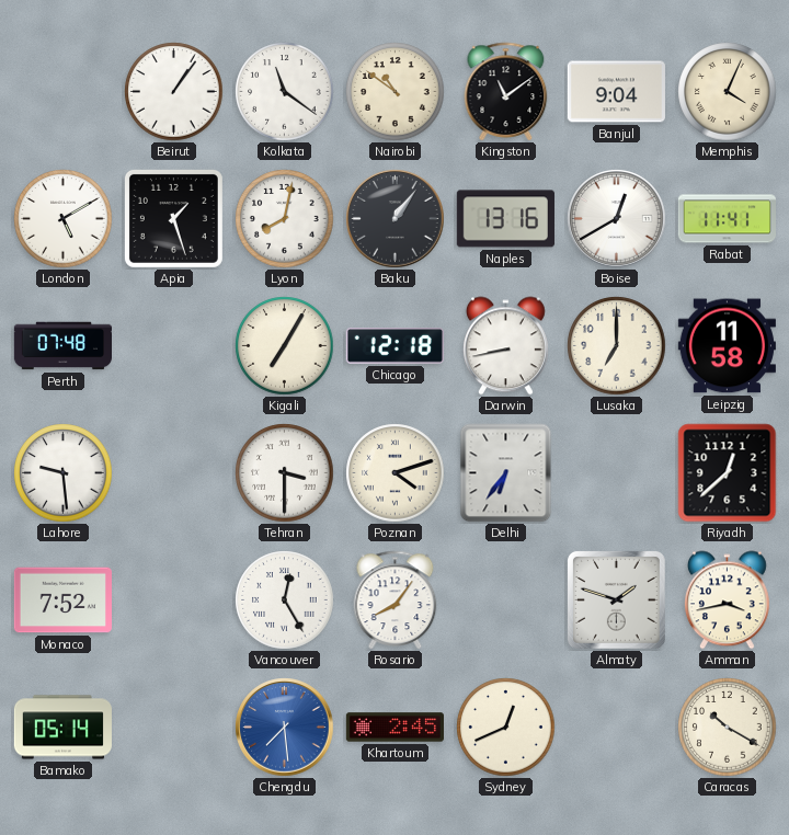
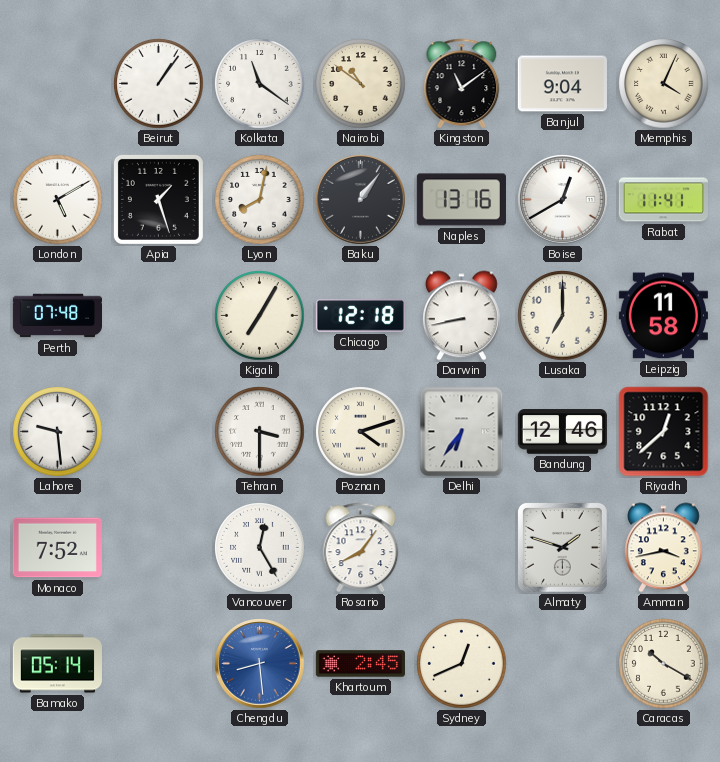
Bandung: none -> 12:46
Chengdu: 7:29 -> 8:29
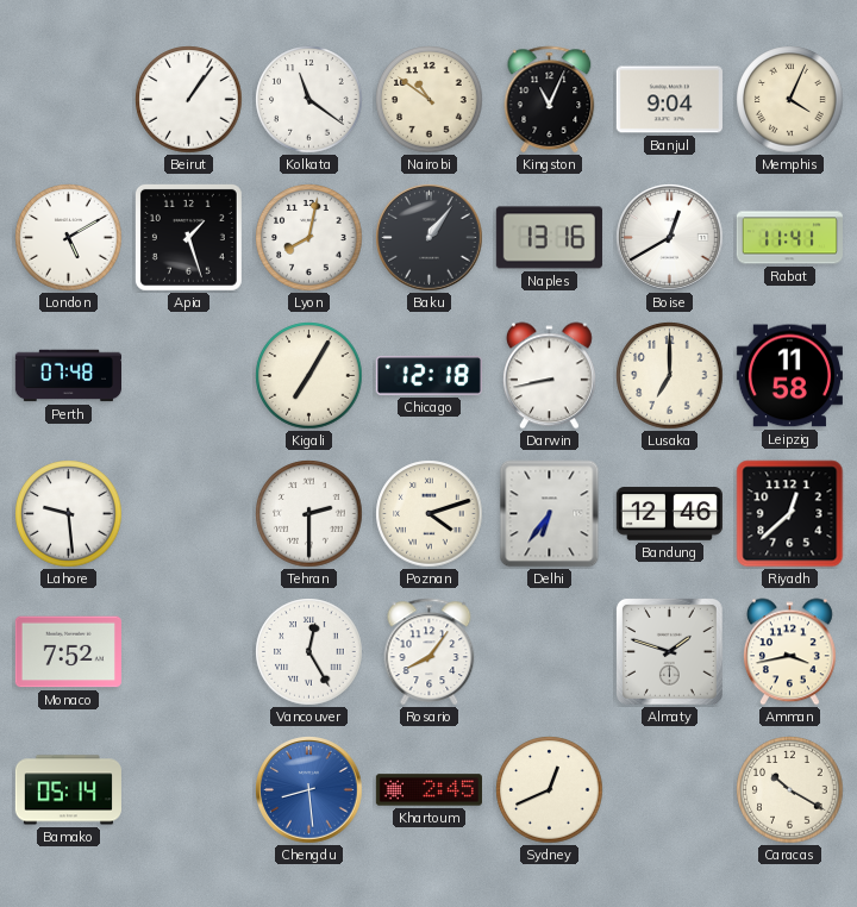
Kingston: 11:09 -> 11:04
Tehran: 3:30 -> 2:30
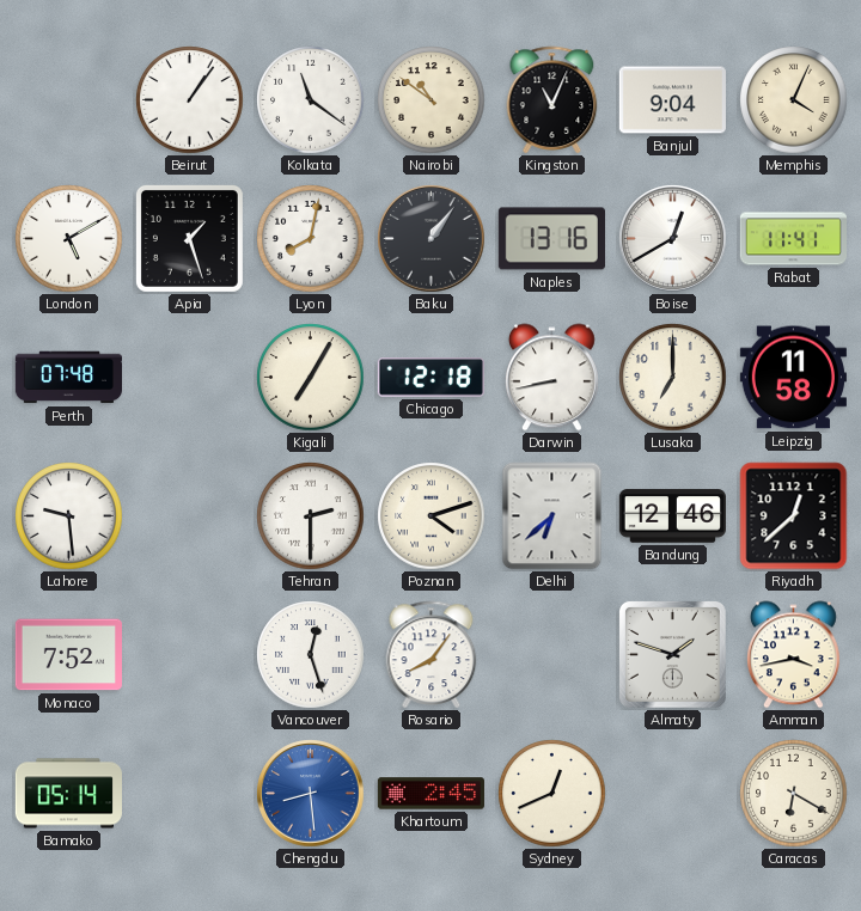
Delhi: 6:36 -> 6:38
Vancouver: 12:25 -> 12:27
Caracas: 10:20 -> 6:20
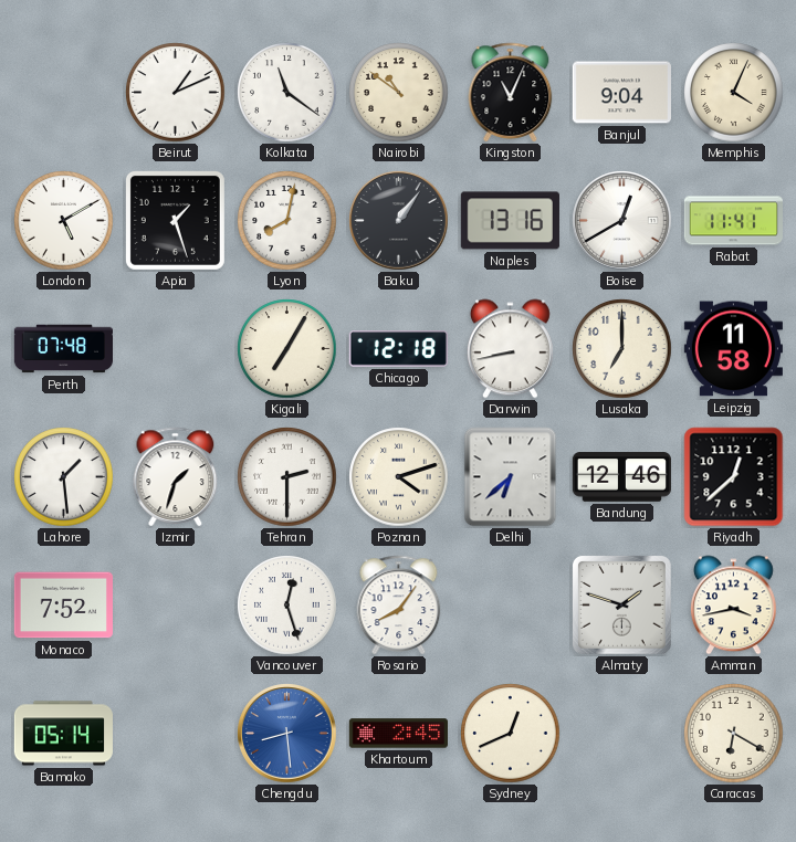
Beirut: 1:06 -> 1:11
Lahore: 9:29 -> 1:29
Izmir: none -> 1:33
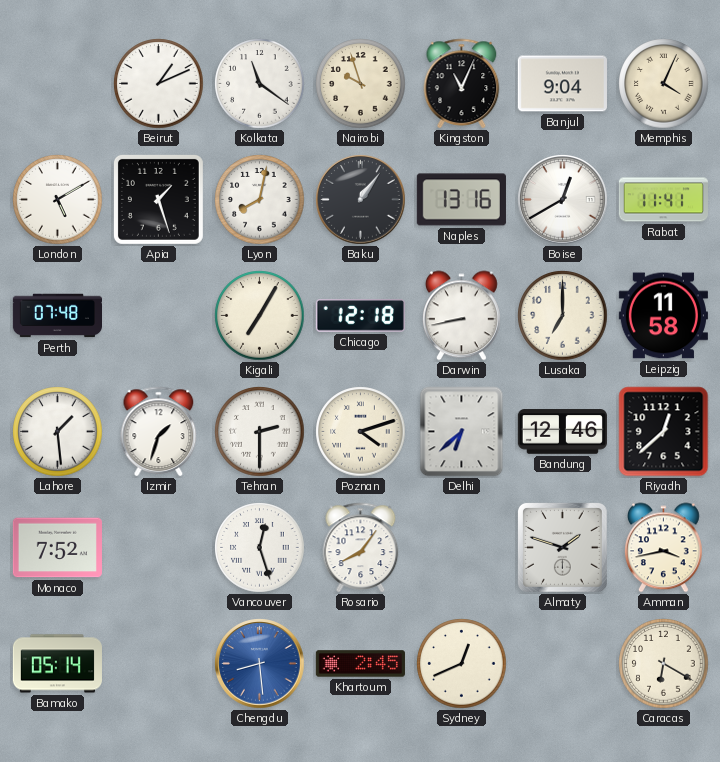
Nairobi: 10:51 -> 9:57
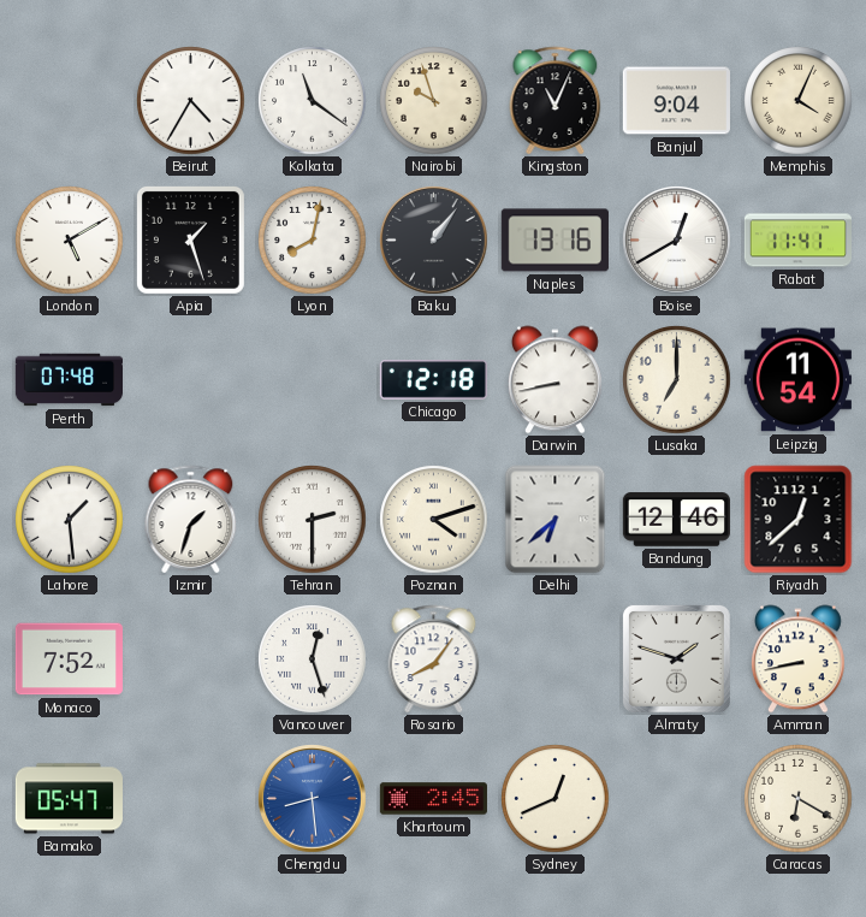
Beirut: 1:11 -> 4:35
Kigali: 7:05 -> none
Leipzig: 11:58 -> 11:54
Amman: 3:43 -> 8:43
Bamako: 05:14 -> 05:47
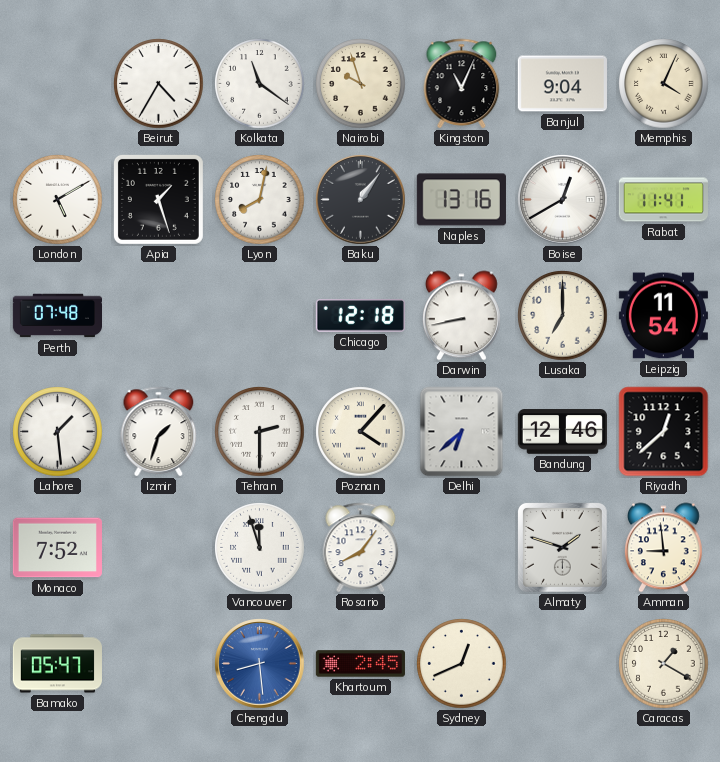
Poznan: 4:12 -> 4:07
Vancouver: 12:27 -> 11:57
Amman: 8:43 -> 8:59
Caracas: 6:20 -> 1:20
